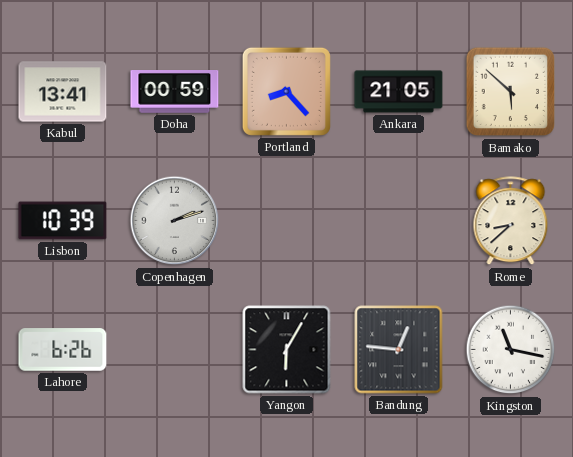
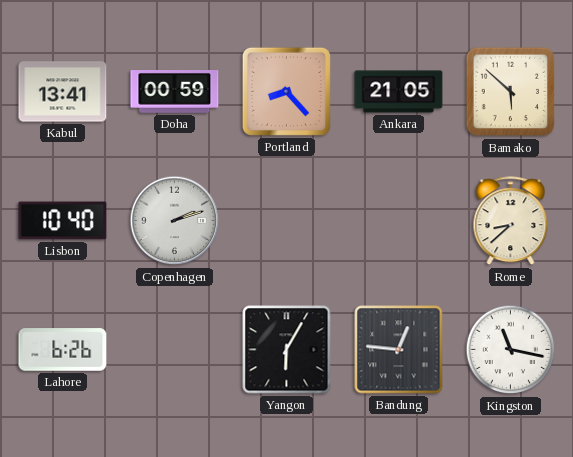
Lisbon: 10:39 -> 10:40
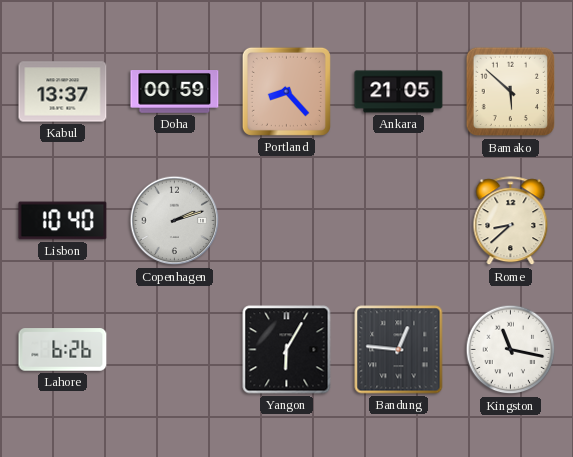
Kabul: 13:41 -> 13:37
